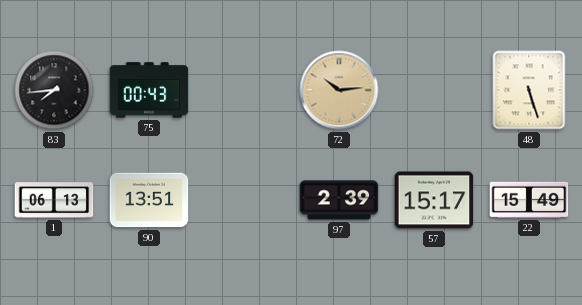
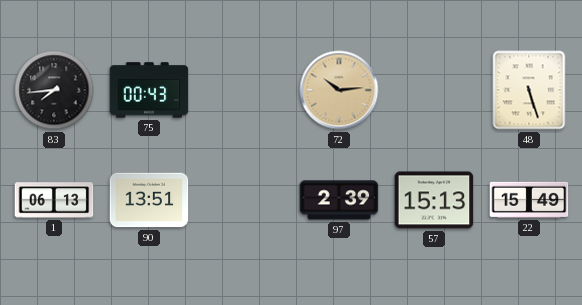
57: 15:17 -> 15:13
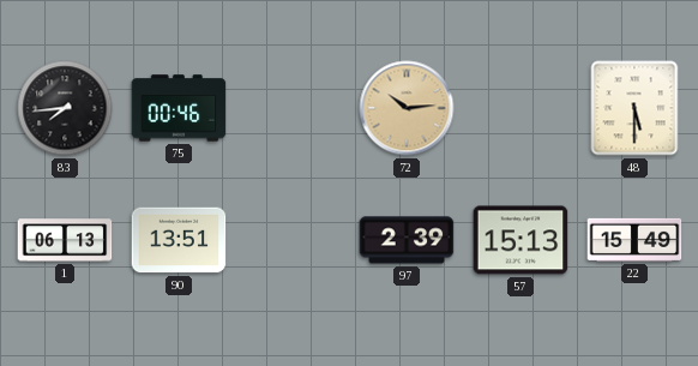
75: 00:43 -> 00:46
48: 5:27 -> 5:30
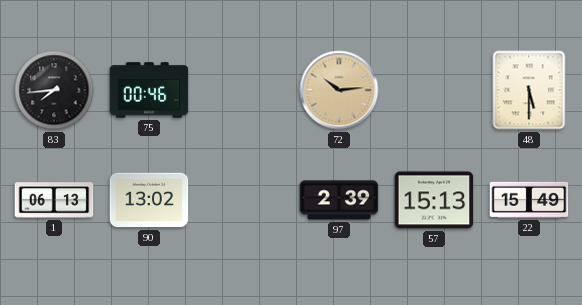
90: 13:51 -> 13:02
